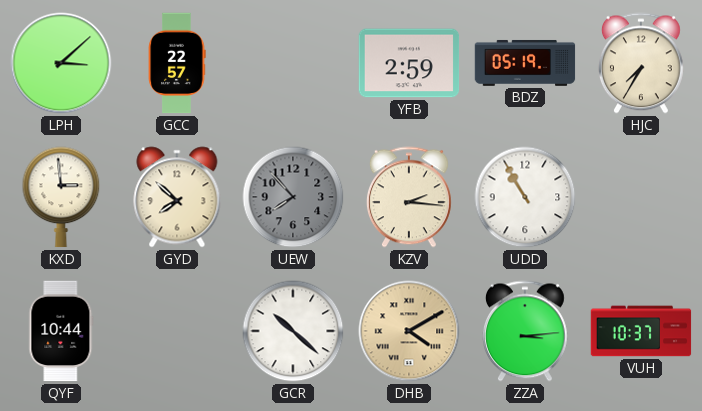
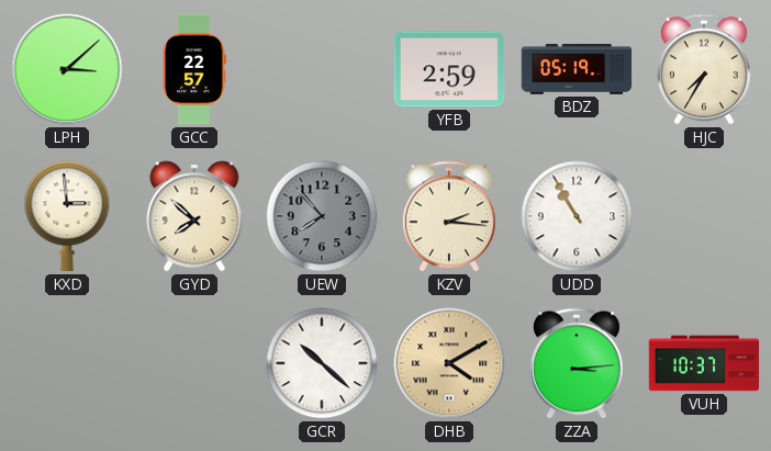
QYF: 10:44 -> none
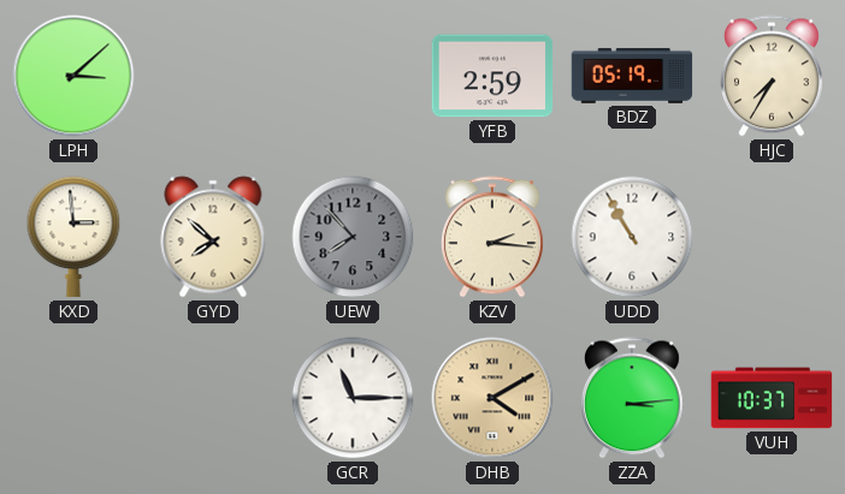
GCC: 22:57 -> none
GCR: 10:22 -> 11:15
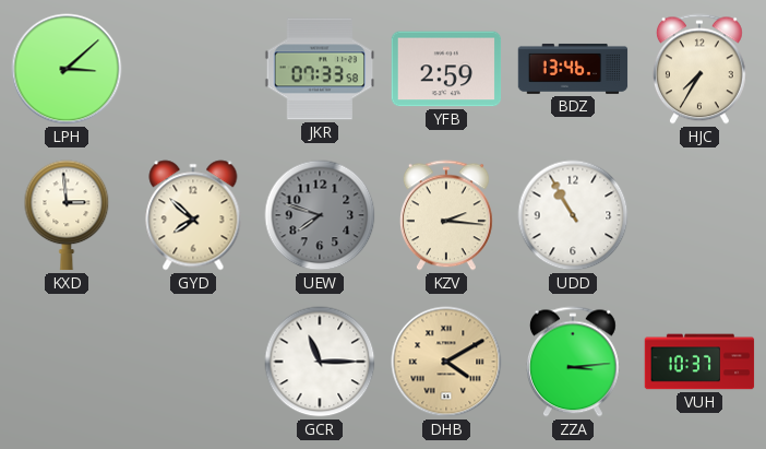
JKR: none -> 07:33
BDZ: 05:19 -> 13:46
UEW: 7:53 -> 7:48
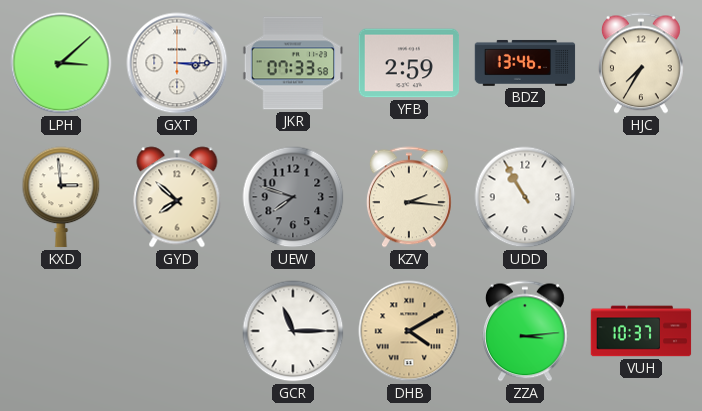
GXT: none -> 3:15
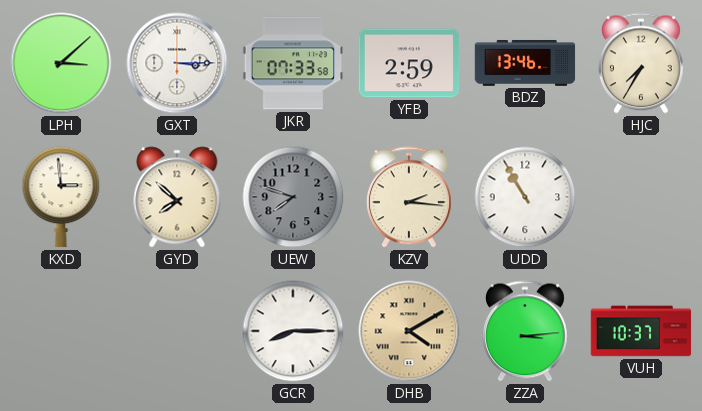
GCR: 11:15 -> 8:15
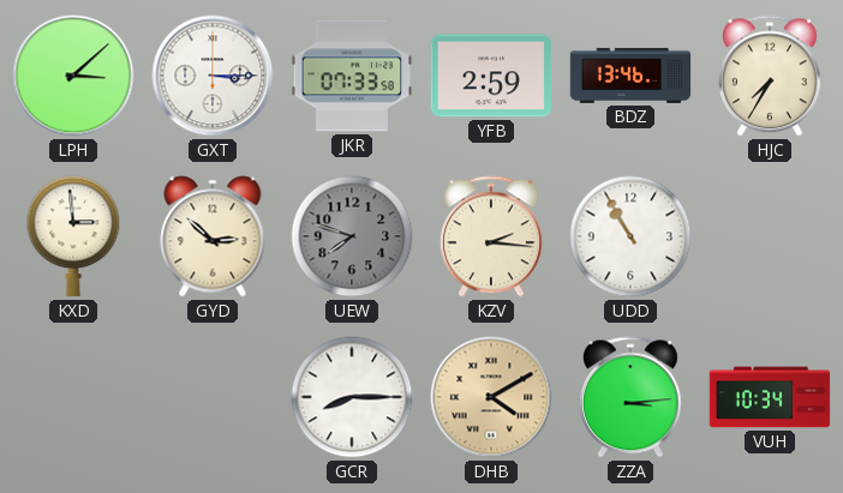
GYD: 7:52 -> 2:52
VUH: 10:37 -> 10:34
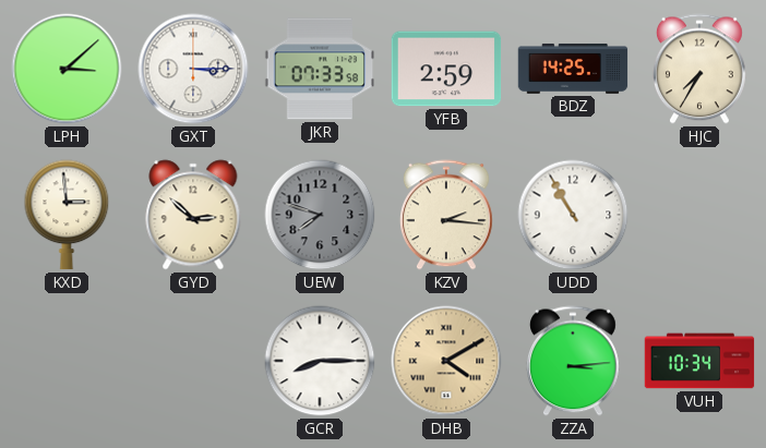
BDZ: 13:46 -> 14:25
